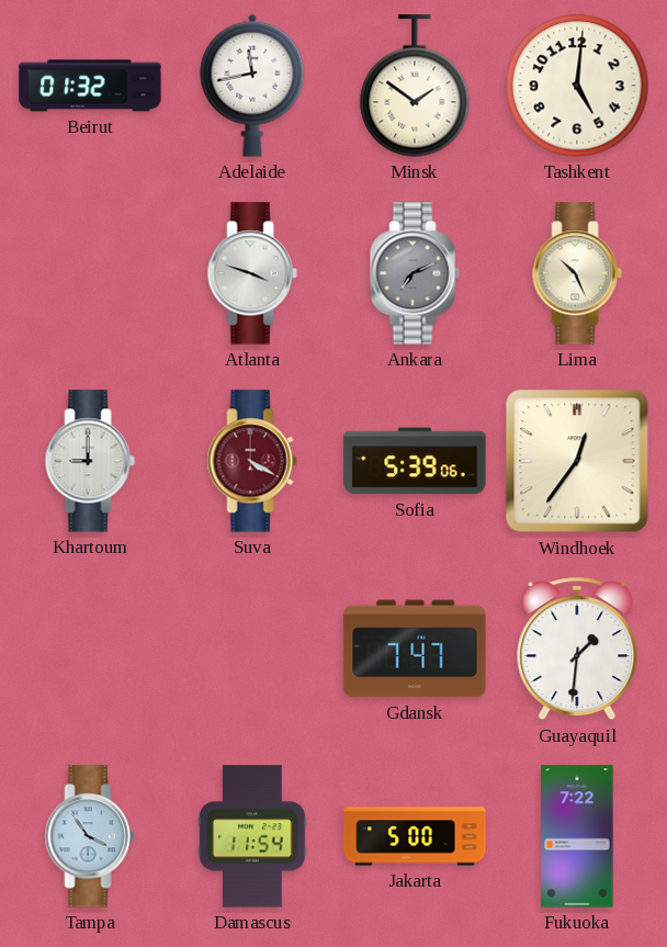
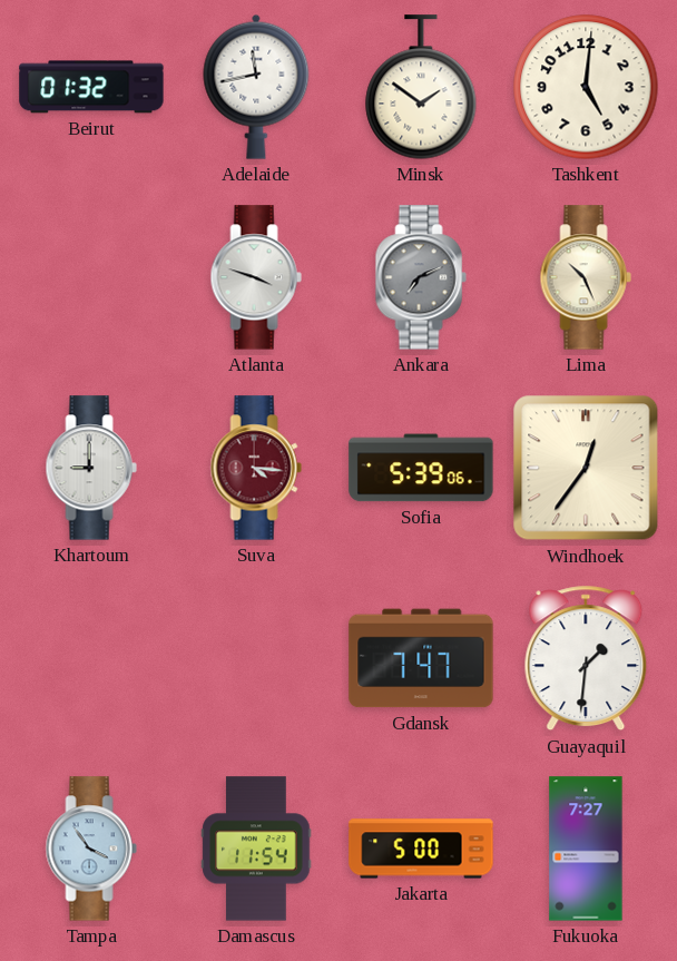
Suva: 4:20 -> 4:16
Fukuoka: 7:22 -> 7:27
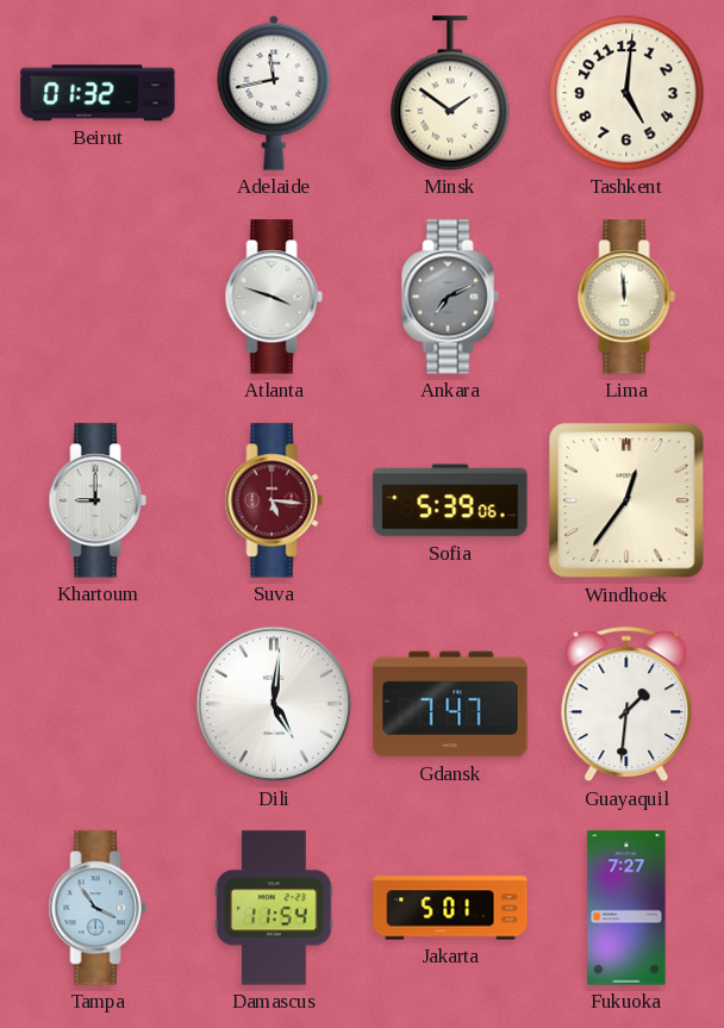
Lima: 10:26 -> 11:59
Suva: 4:16 -> 5:16
Dili: none -> 5:01
Jakarta: 5:00 -> 5:01
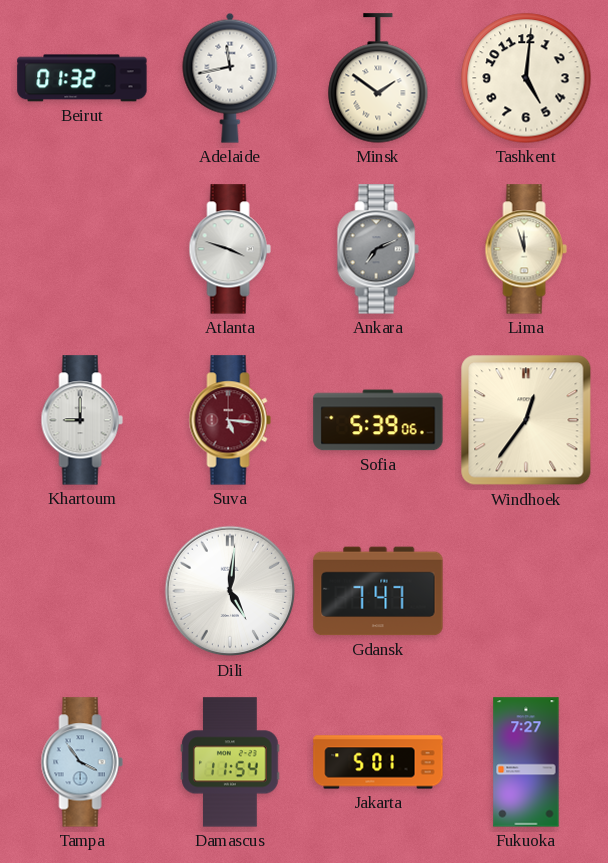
Lima: 11:59 -> 11:57
Guayaquil: 1:31 -> none
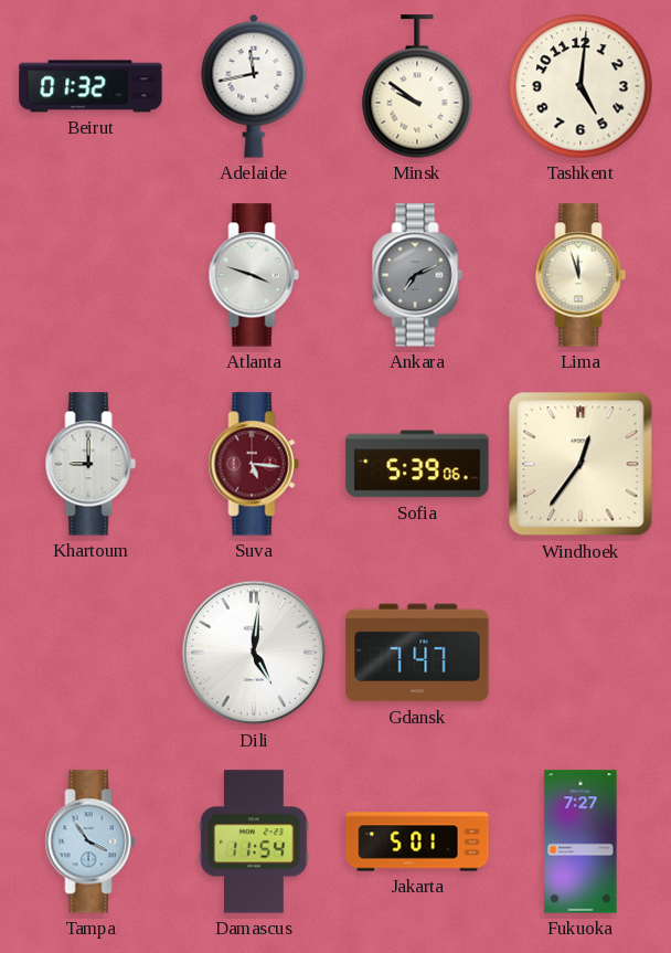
Minsk: 1:51 -> 9:51
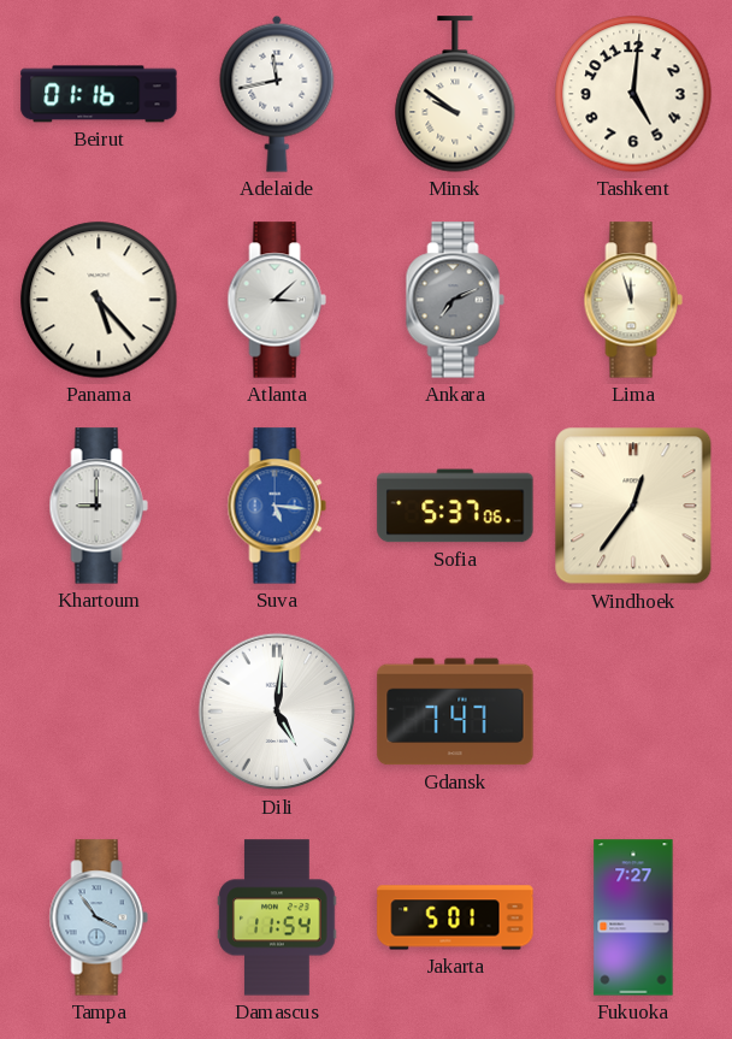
Beirut: 01:32 -> 01:16
Panama: none -> 5:23
Atlanta: 3:48 -> 3:08
Suva dial: burgundy -> blue
Sofia: 5:39 -> 5:37
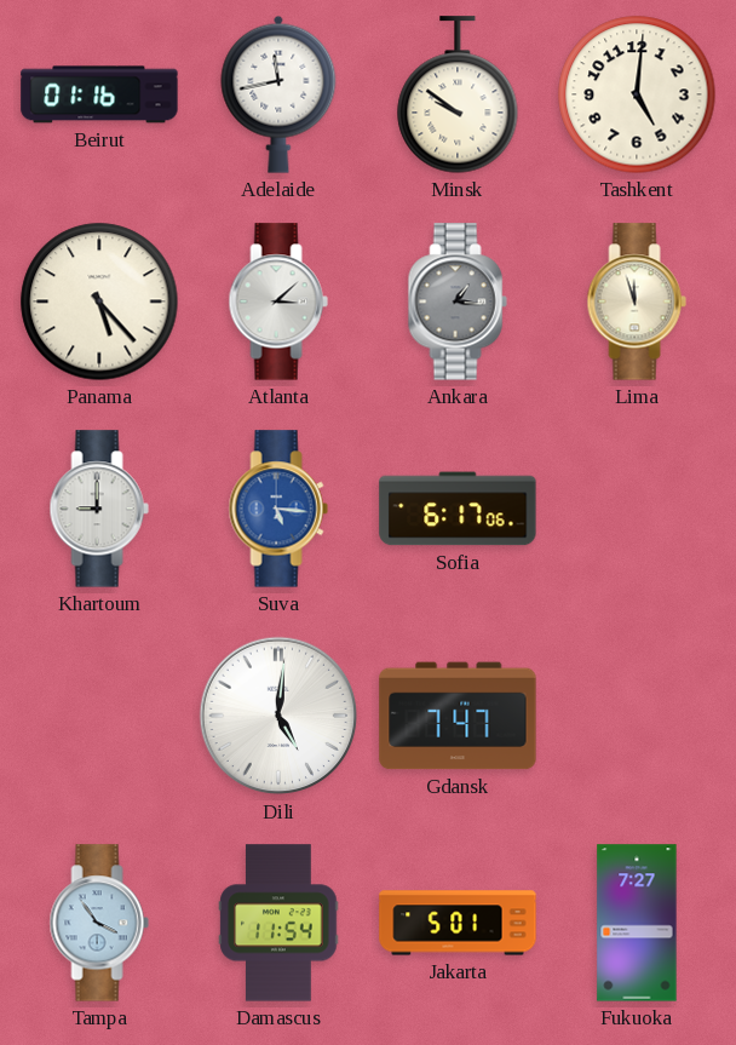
Ankara: 7:11 -> 1:16
Sofia: 5:37 -> 6:17
Windhoek: 12:36 -> none
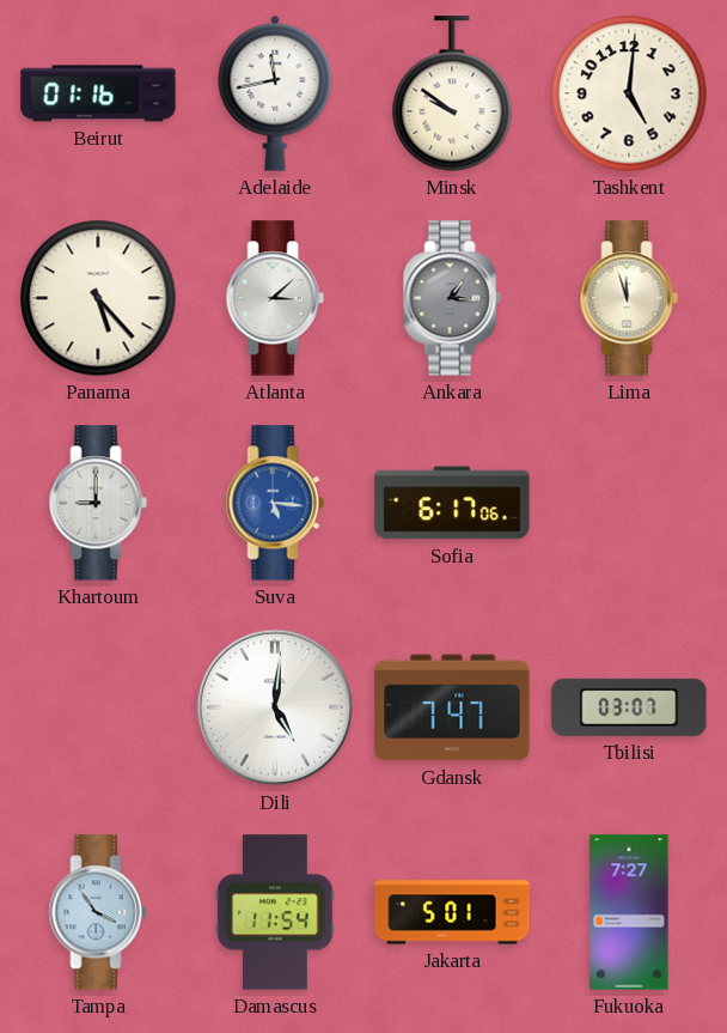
Tbilisi: none -> 03:07
